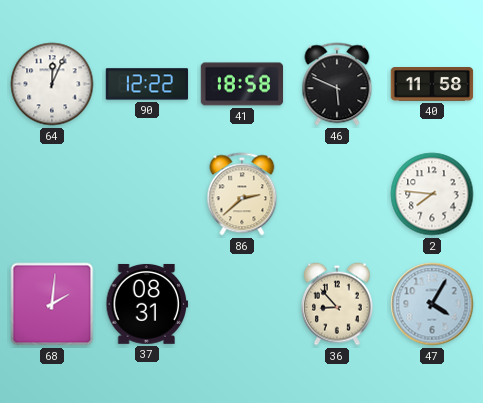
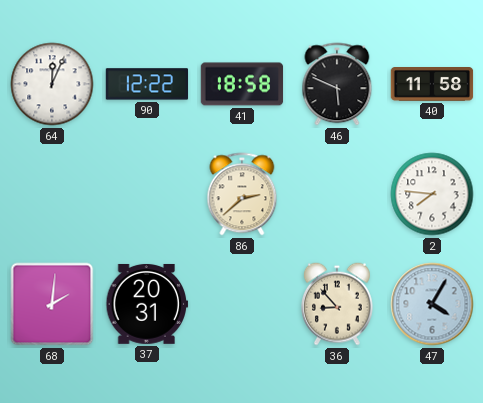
37: 08:31 -> 20:31
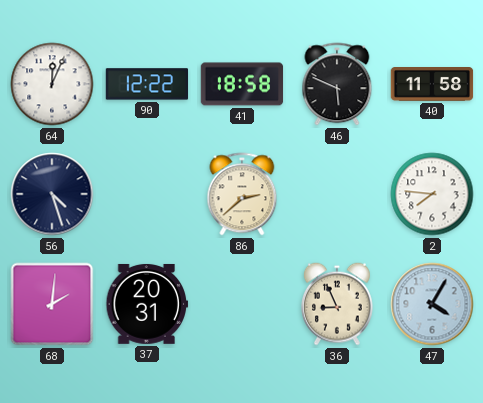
56: none -> 4:27
36: 8:53 -> 8:56
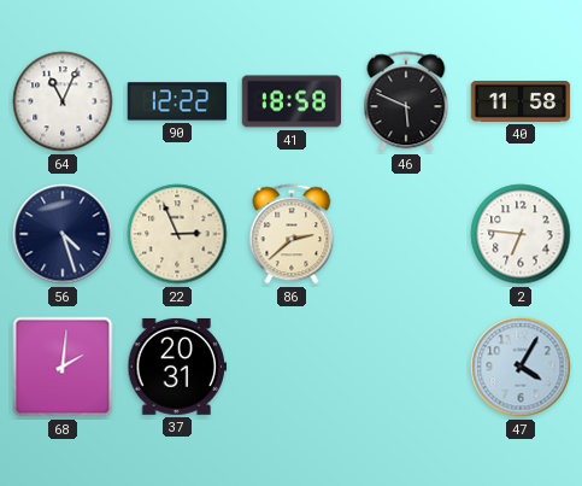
64: 12:04 -> 11:04
22: none -> 2:56
2: 7:46 -> 6:46
36: 8:56 -> none
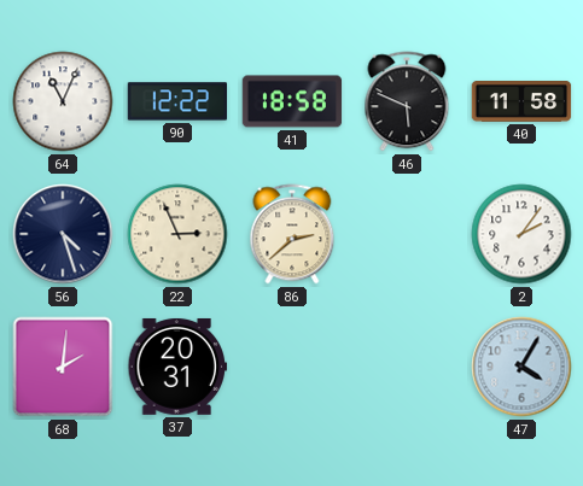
2: 6:46 -> 2:06
